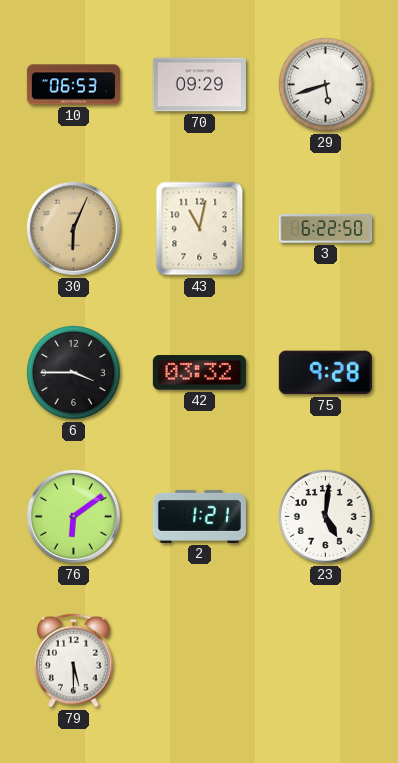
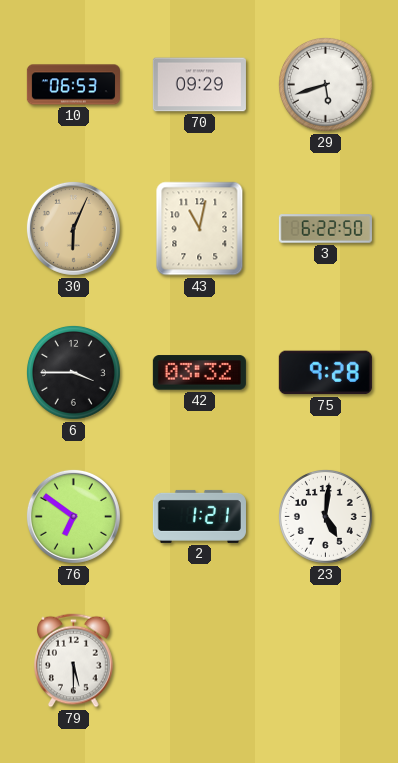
76: 6:09 -> 6:51
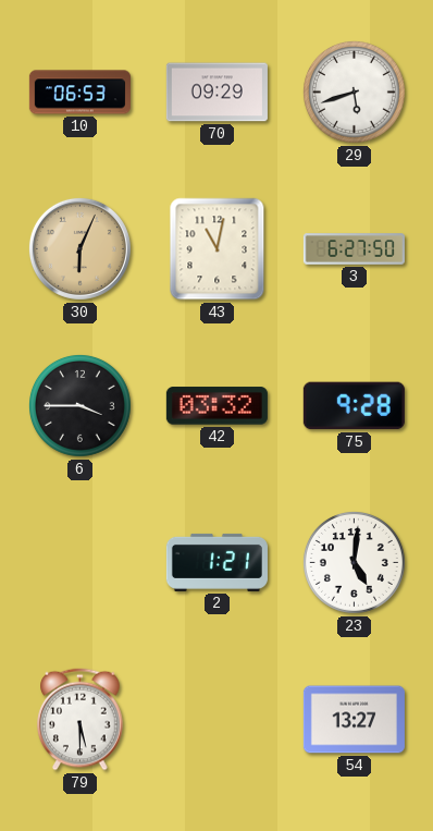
3: 6:22 -> 6:27
76: 6:51 -> none
54: none -> 13:27
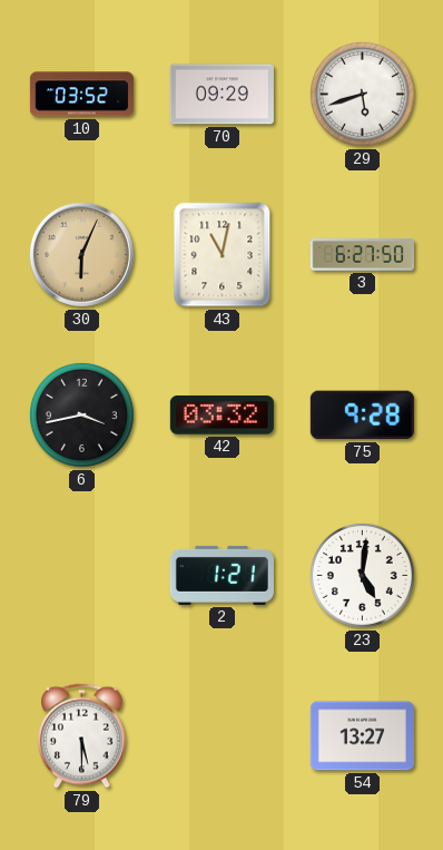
10: 06:53 -> 03:52
6: 3:45 -> 3:43
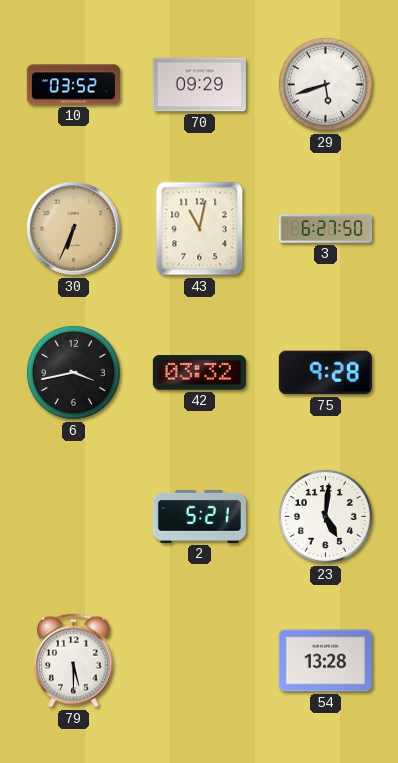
30: 6:04 -> 6:34
2: 1:21 -> 5:21
54: 13:27 -> 13:28
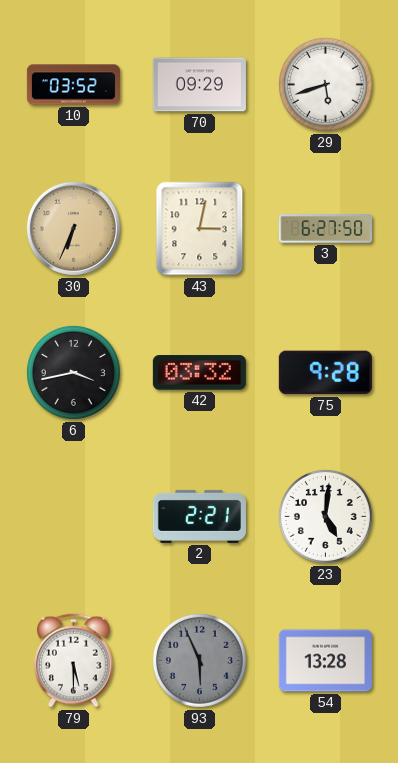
43: 11:02 -> 3:02
2: 5:21 -> 2:21
93: none -> 5:56
